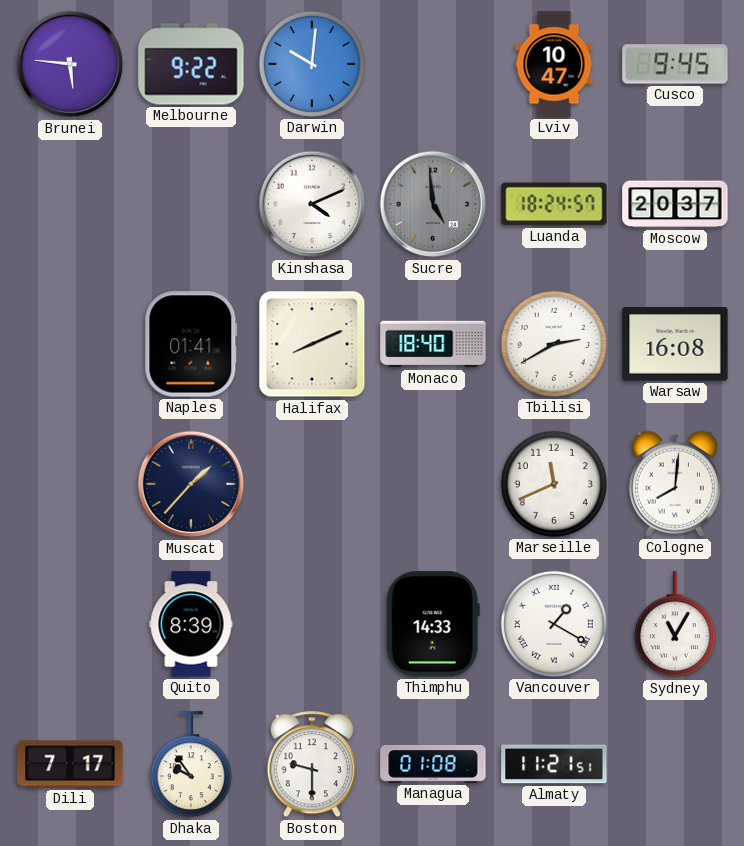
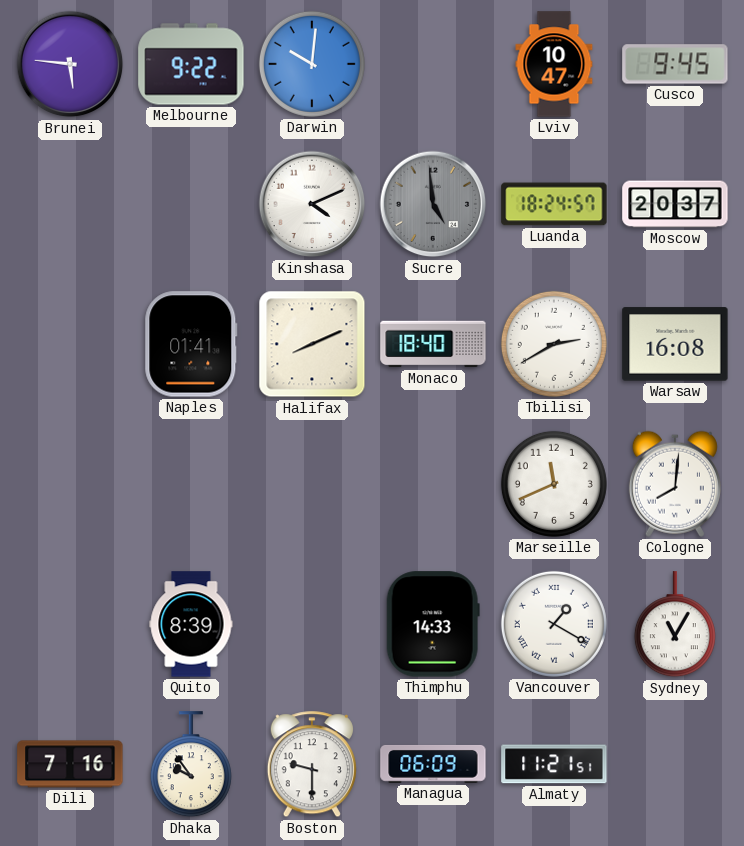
Muscat: 1:37 -> none
Dili: 7:17 -> 7:16
Managua: 01:08 -> 06:09
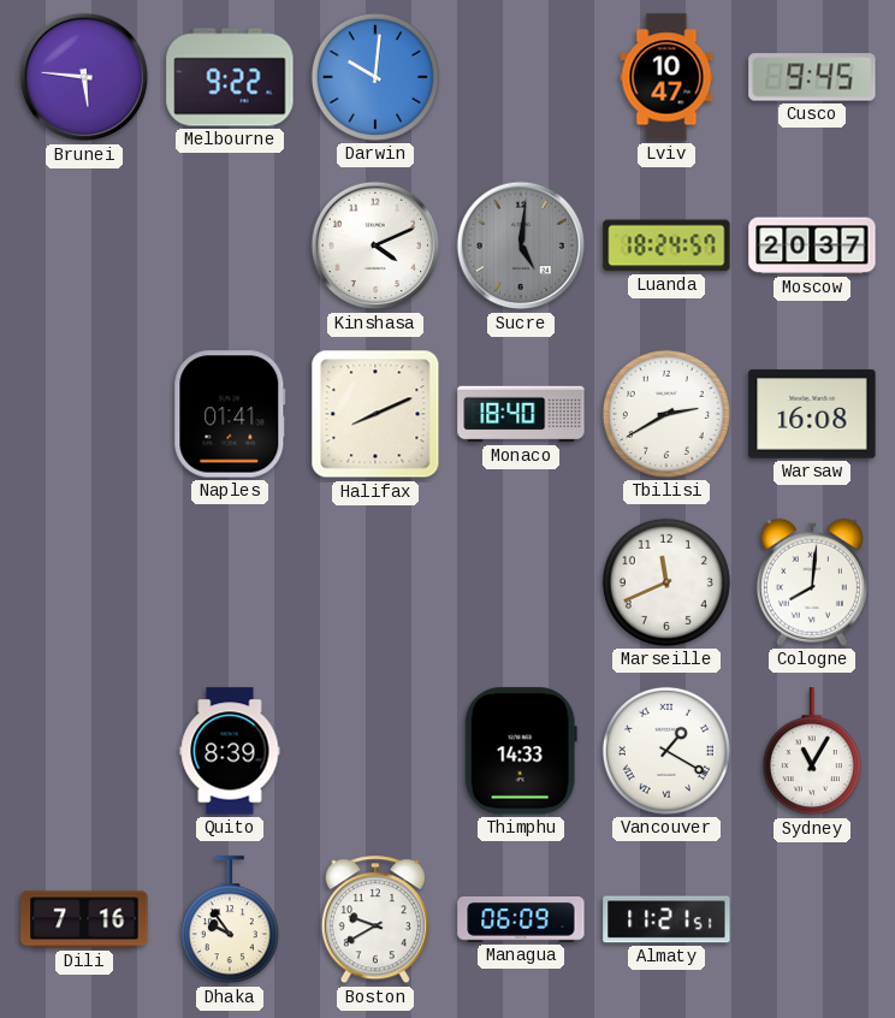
Sucre: 4:59 -> 5:01
Boston: 9:30 -> 9:40
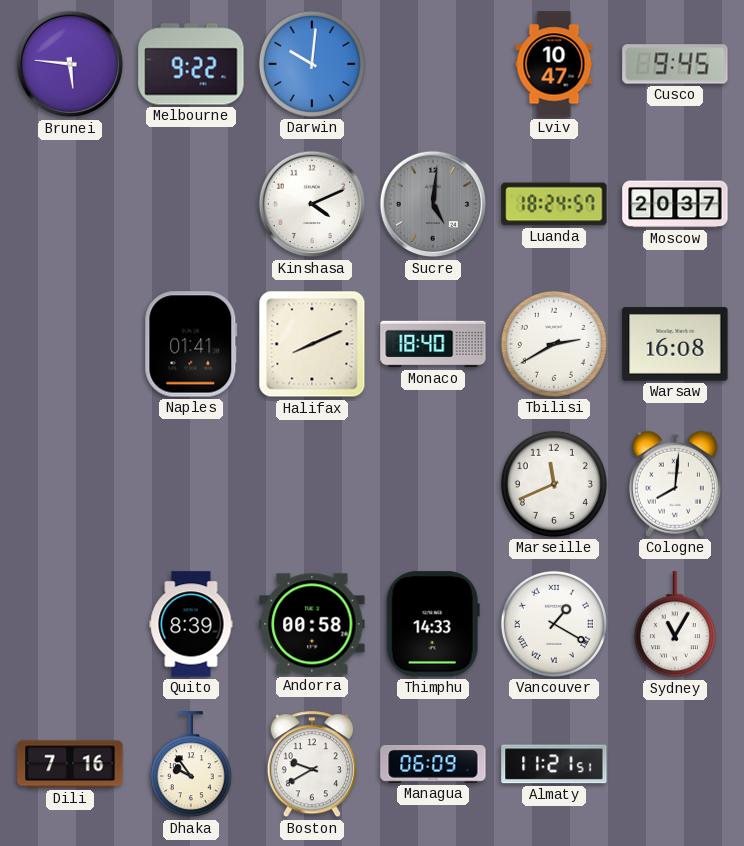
Andorra: none -> 00:58
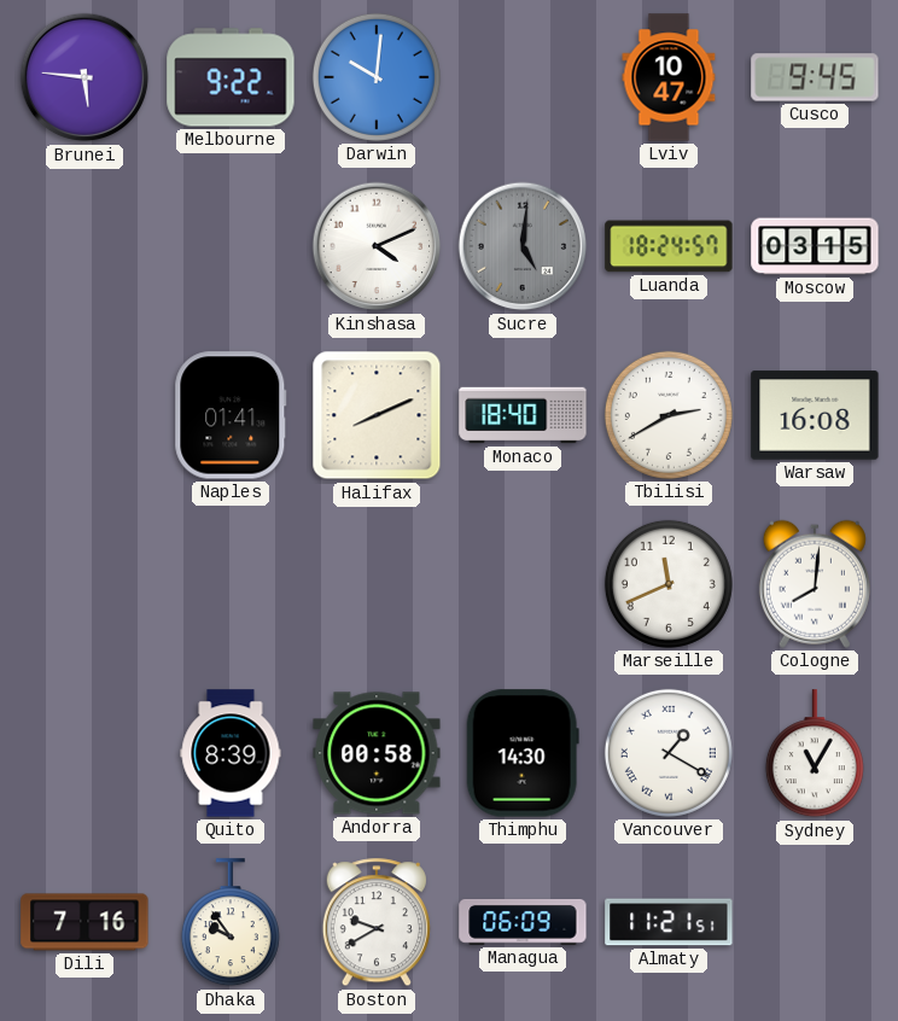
Moscow: 20:37 -> 03:15
Thimphu: 14:33 -> 14:30
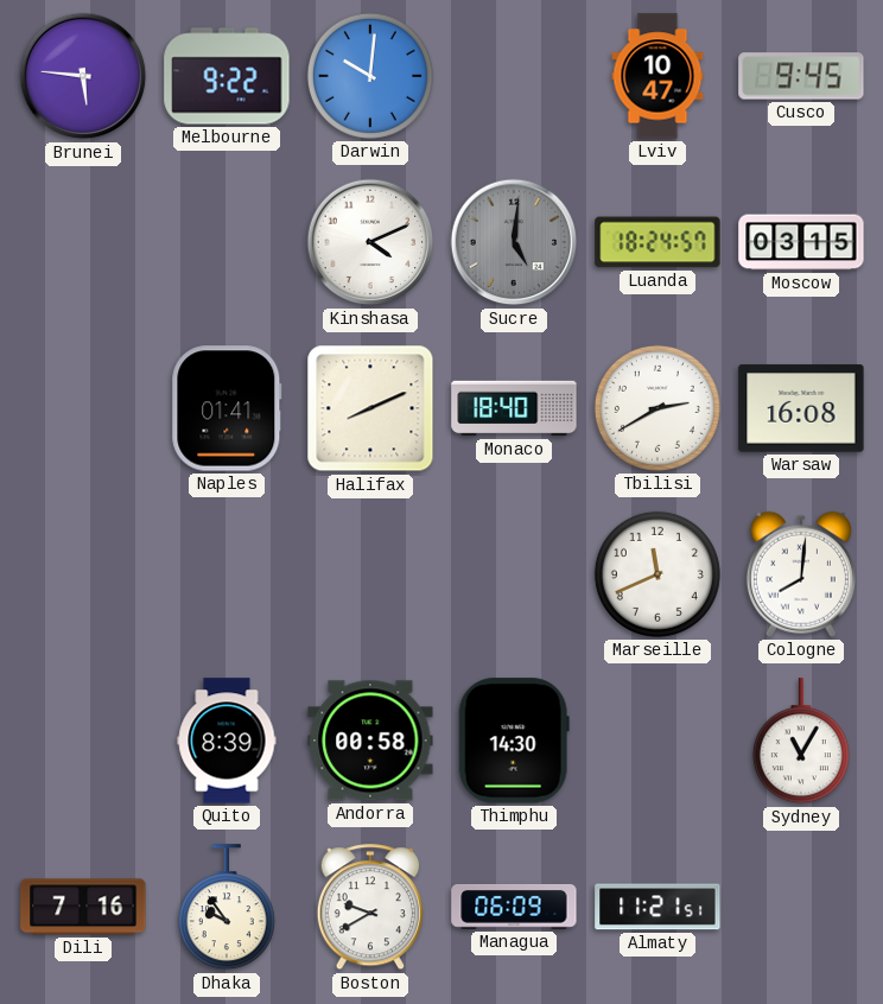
Vancouver: 1:20 -> none
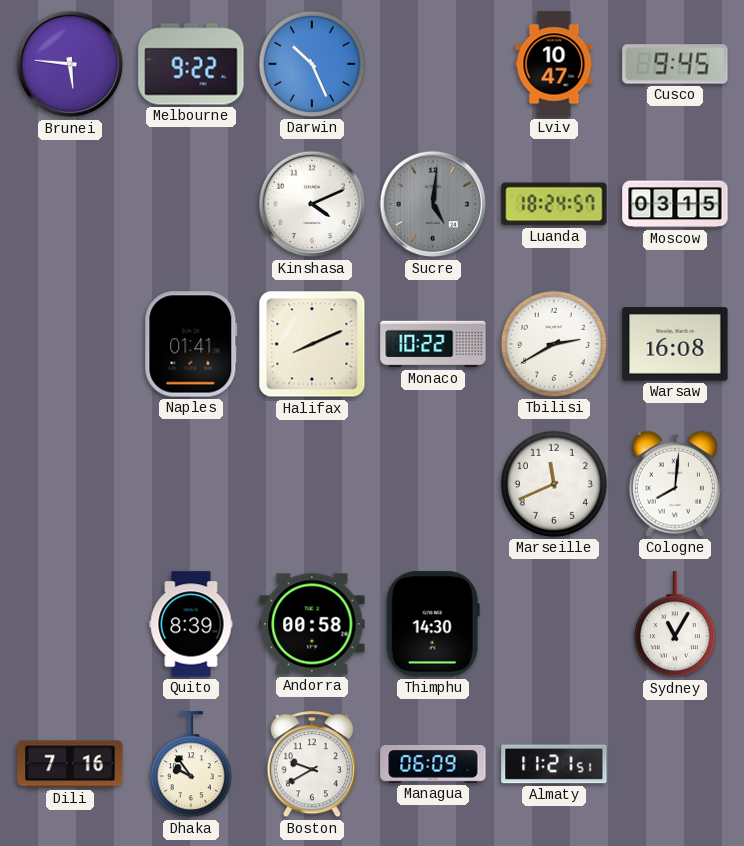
Darwin: 10:01 -> 10:26
Monaco: 18:40 -> 10:22
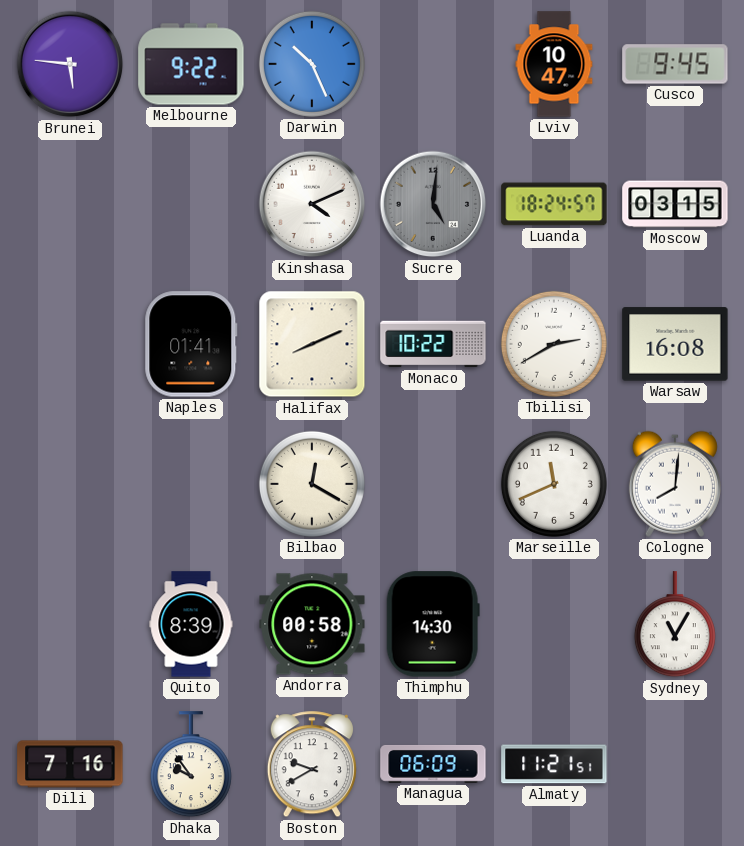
Bilbao: none -> 12:20
